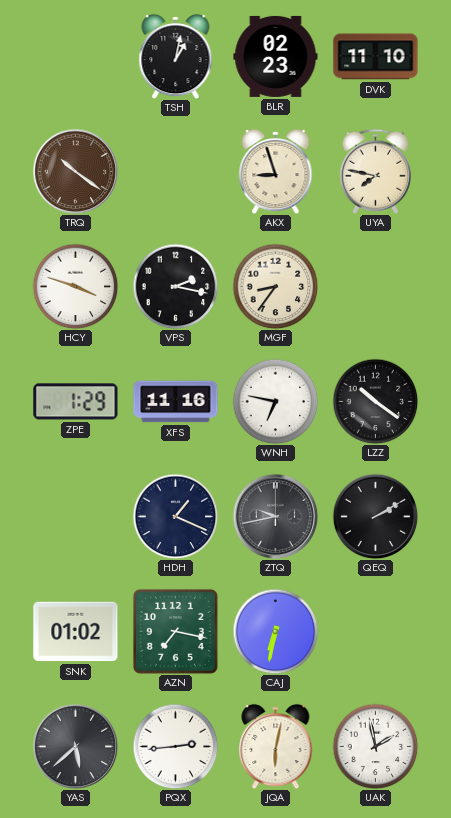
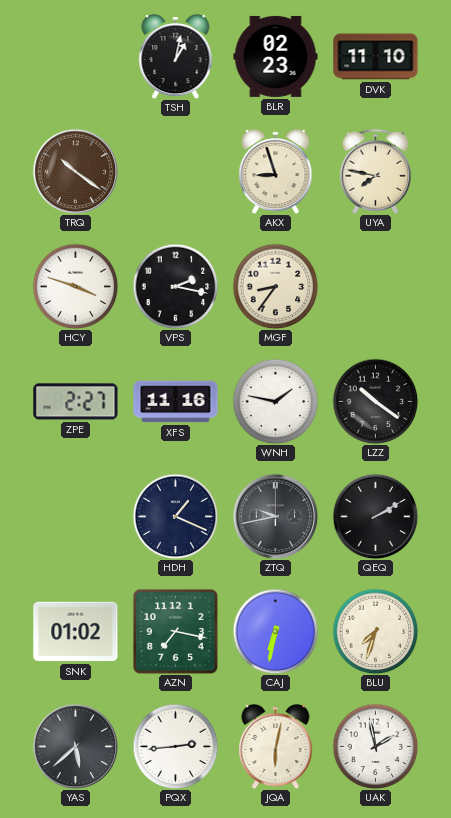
ZPE: 1:29 -> 2:27
WNH: 6:47 -> 1:47
BLU: none -> 7:33
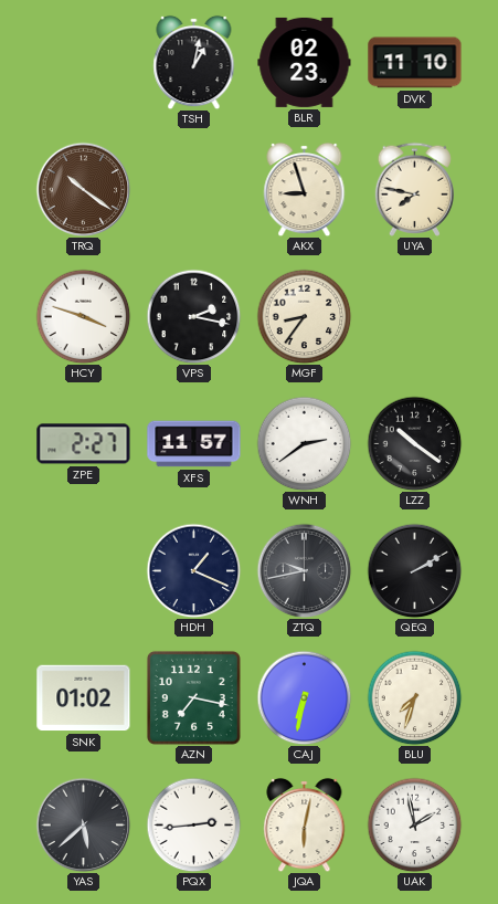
XFS: 11:16 -> 11:57
WNH: 1:47 -> 2:39
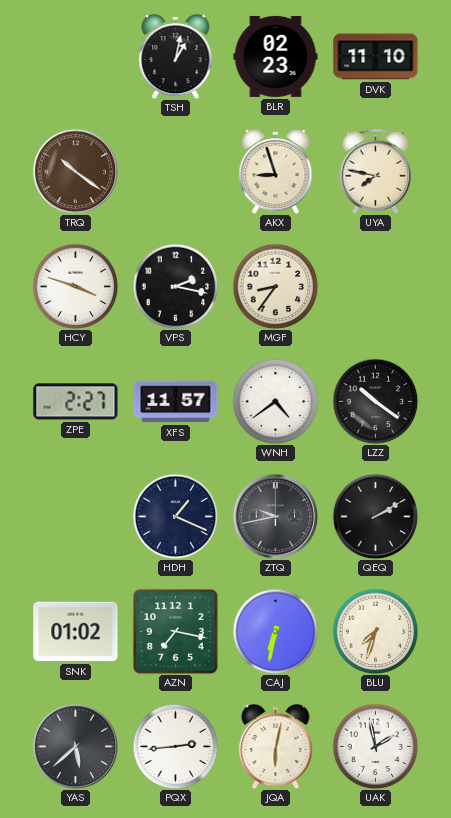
WNH: 2:39 -> 4:39
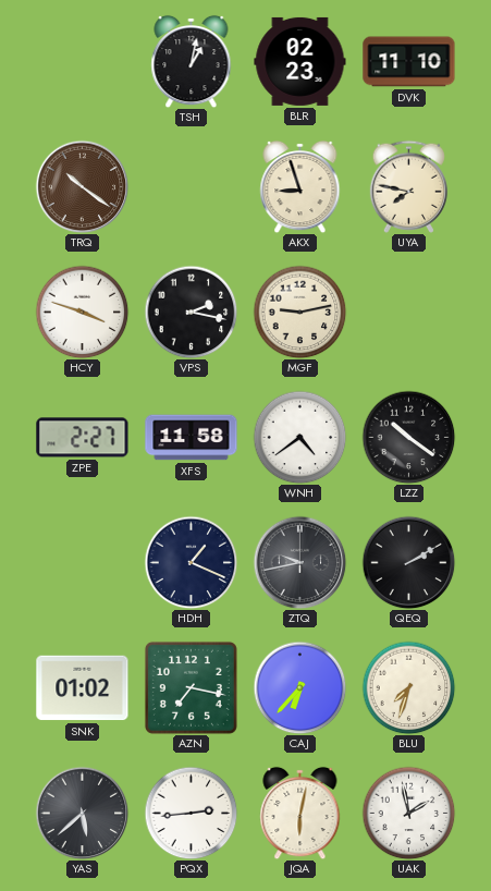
MGF: 8:36 -> 9:13
XFS: 11:57 -> 11:58
CAJ: 6:32 -> 6:37
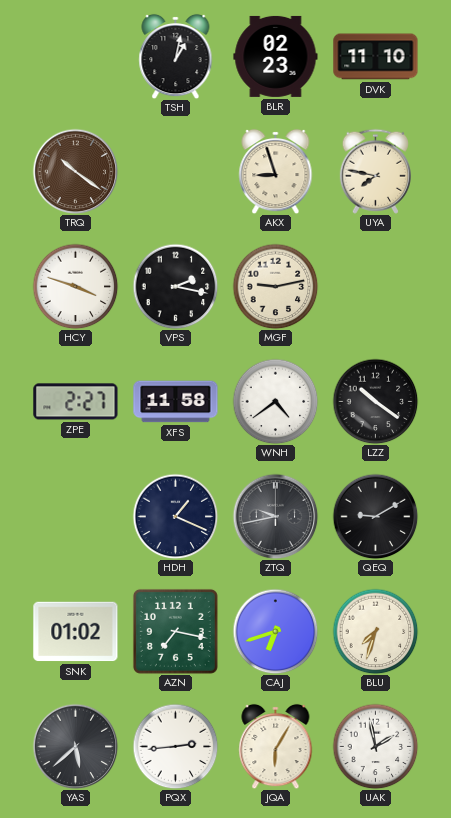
QEQ: 2:10 -> 9:10
CAJ: 6:37 -> 6:42
JQA: 6:02 -> 6:05
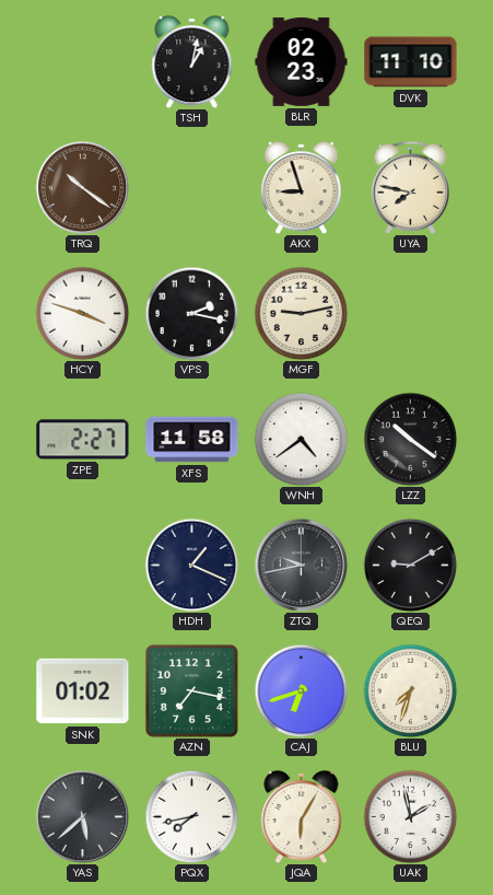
PQX: 2:44 -> 7:43
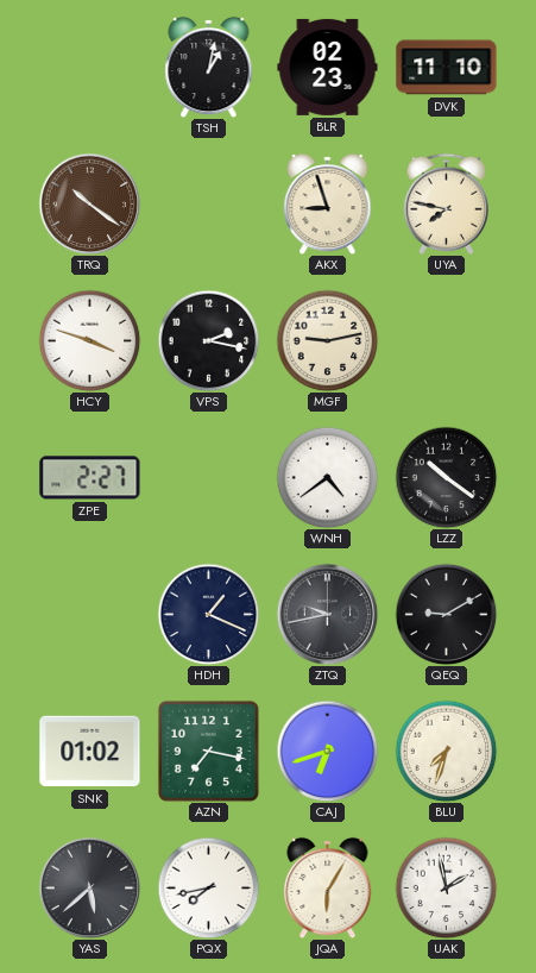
XFS: 11:58 -> none
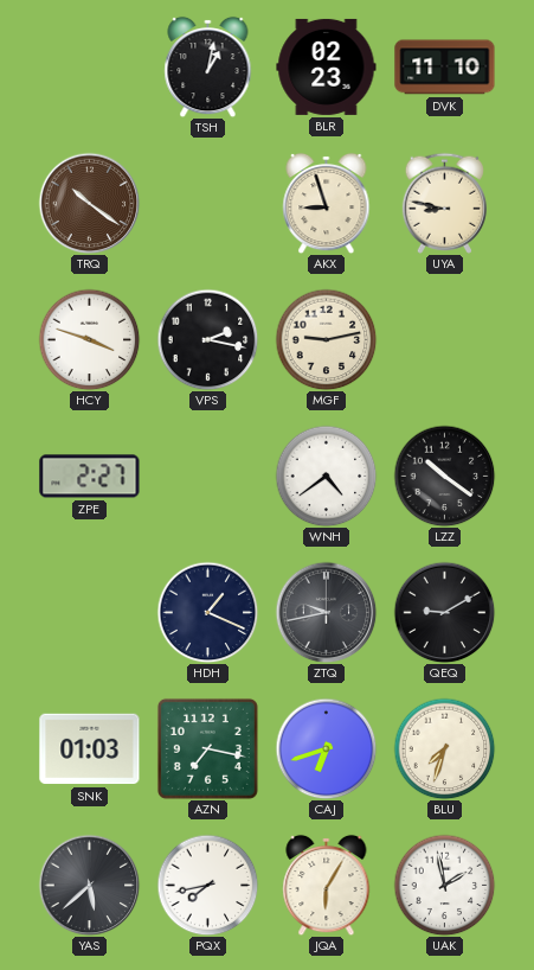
UYA: 7:47 -> 8:47
SNK: 01:02 -> 01:03
